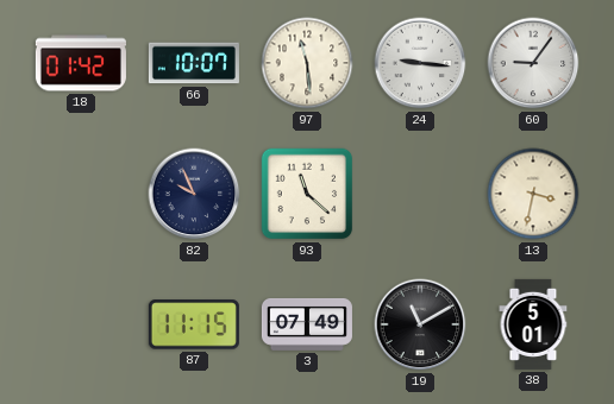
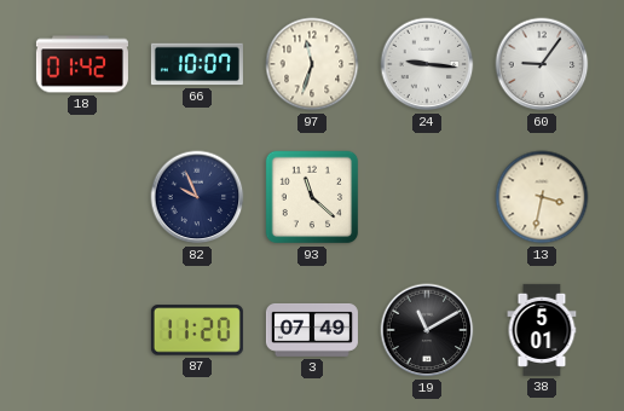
97: 11:29 -> 11:33
87: 11:15 -> 11:20
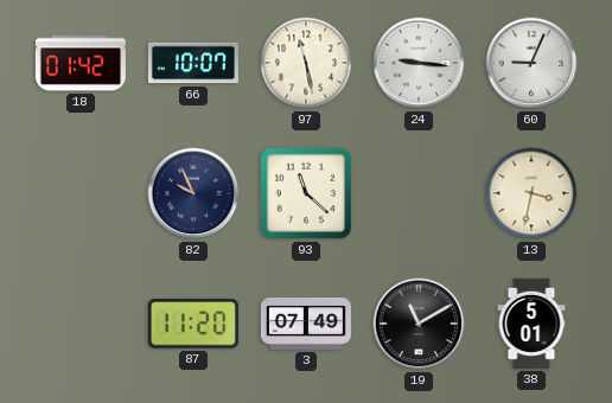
97: 11:33 -> 11:28
60: 9:06 -> 9:04
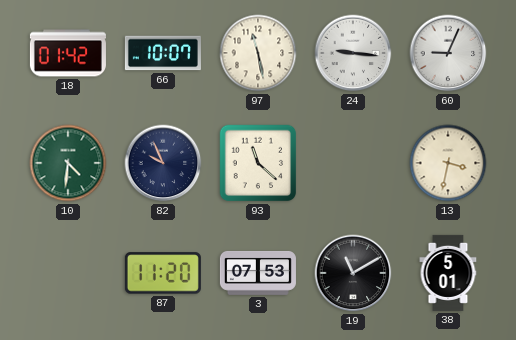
10: none -> 4:31
3: 07:49 -> 07:53
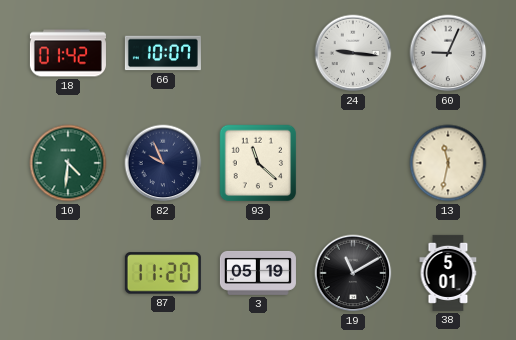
97: 11:28 -> none
13: 3:32 -> 11:32
3: 07:53 -> 05:19
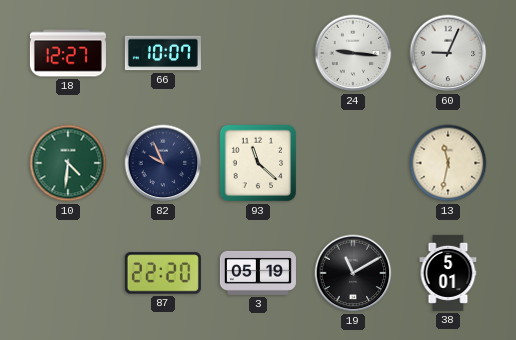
18: 01:42 -> 12:27
87: 11:20 -> 22:20
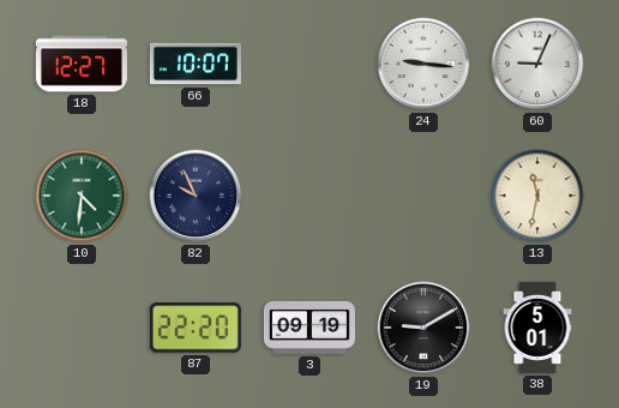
93: 11:22 -> none
3: 05:19 -> 09:19
19: 11:10 -> 9:10
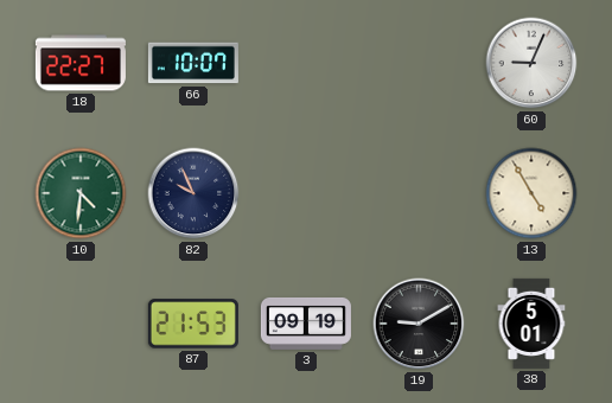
18: 12:27 -> 22:27
24: 9:16 -> none
13: 11:32 -> 4:55
87: 22:20 -> 21:53
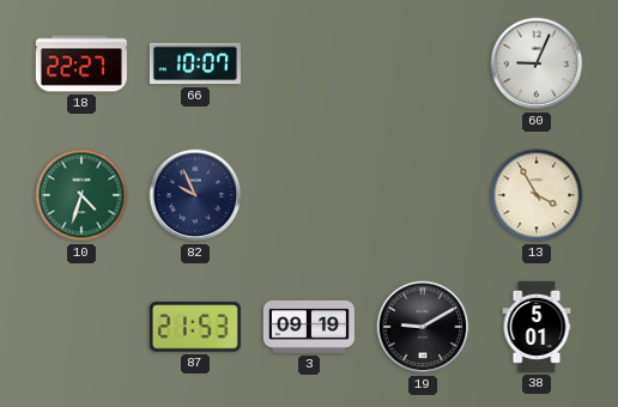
10: 4:31 -> 4:33
13: 4:55 -> 3:55
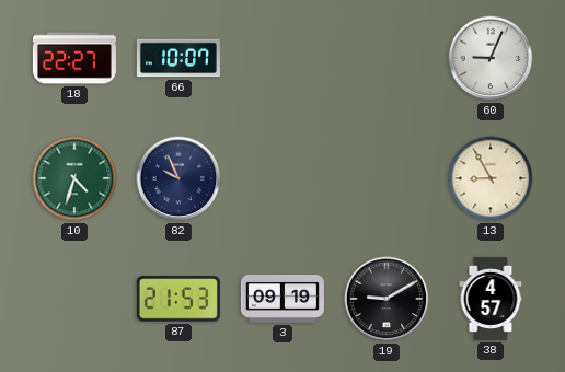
13: 3:55 -> 8:55
38: 5:01 -> 4:57
